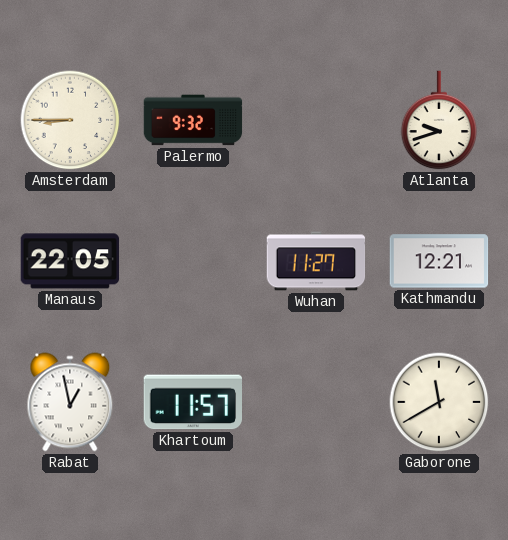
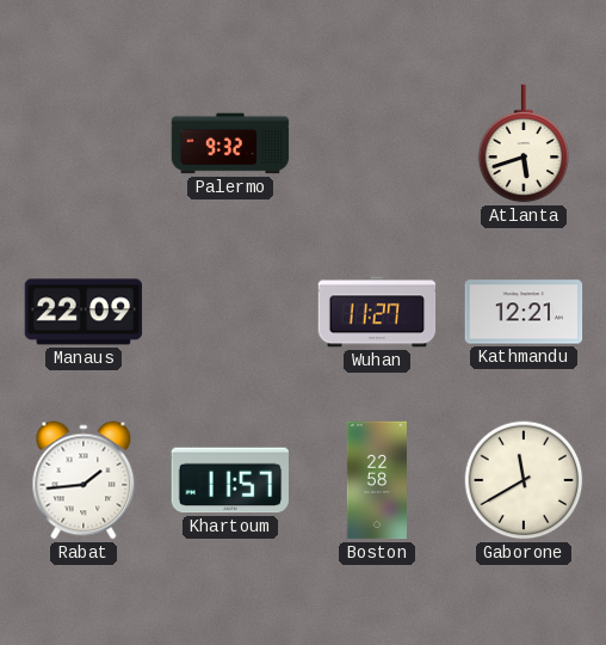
Amsterdam: 8:45 -> none
Atlanta: 9:42 -> 5:42
Manaus: 22:05 -> 22:09
Rabat: 12:58 -> 1:44
Boston: none -> 22:58
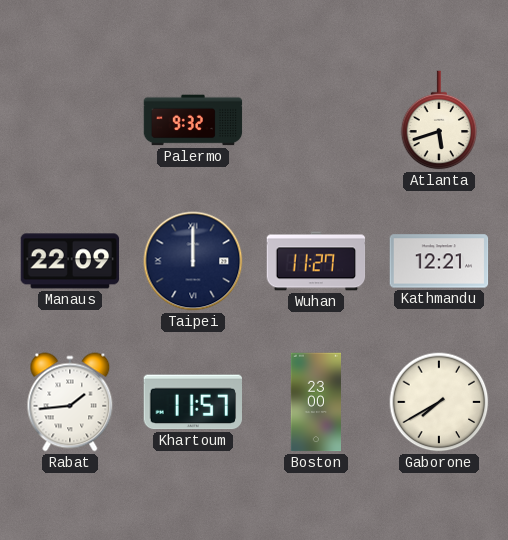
Taipei: none -> 12:00
Boston: 22:58 -> 23:00
Gaborone: 11:40 -> 7:40
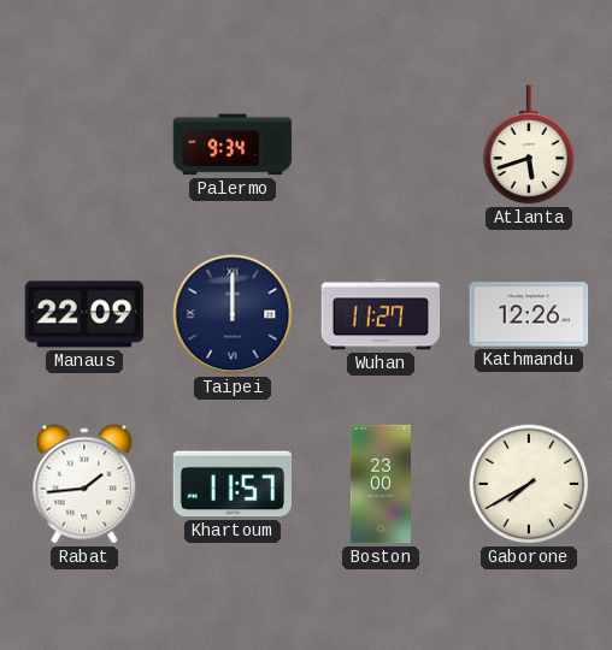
Palermo: 9:32 -> 9:34
Kathmandu: 12:21 -> 12:26
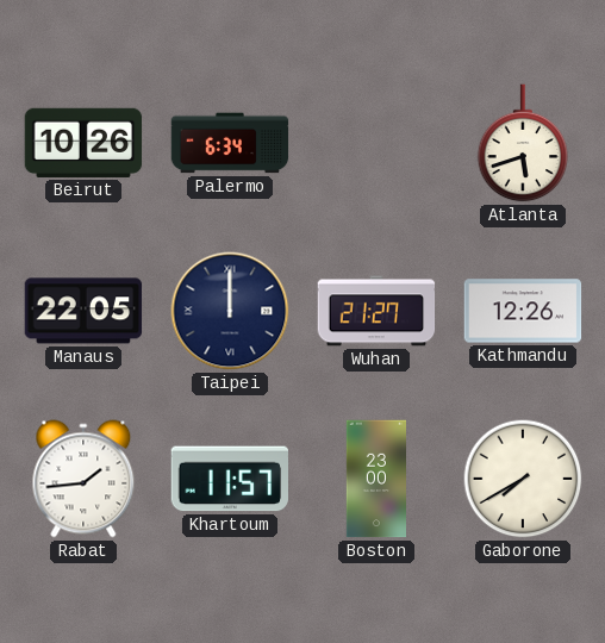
Beirut: none -> 10:26
Palermo: 9:34 -> 6:34
Manaus: 22:09 -> 22:05
Wuhan: 11:27 -> 21:27
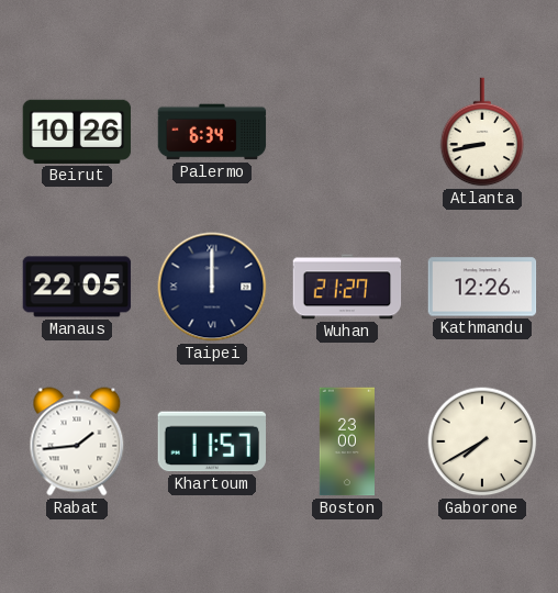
Atlanta: 5:42 -> 8:43
